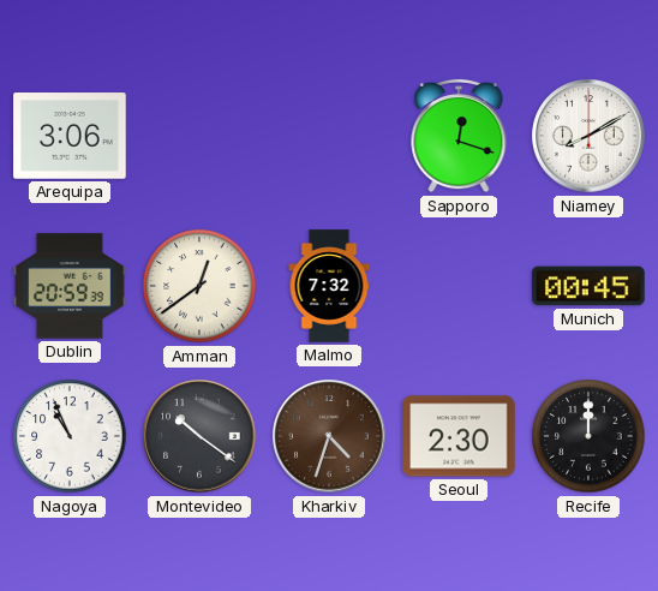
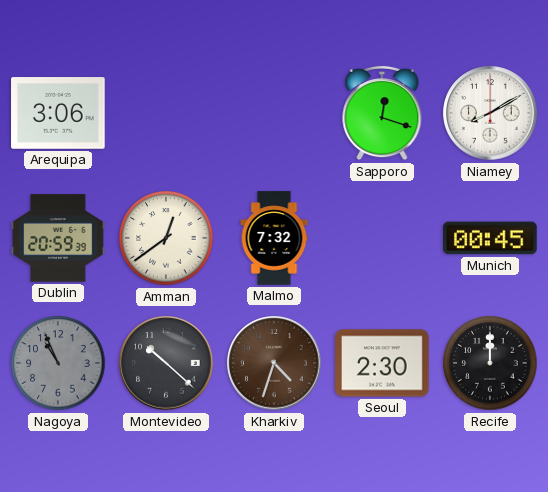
Nagoya dial: white -> grey
Montevideo: 10:21 -> 10:22
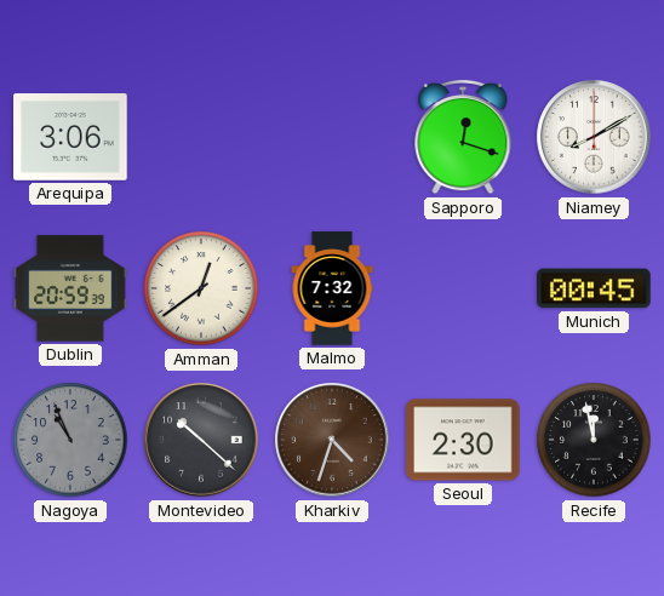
Recife: 12:00 -> 11:58
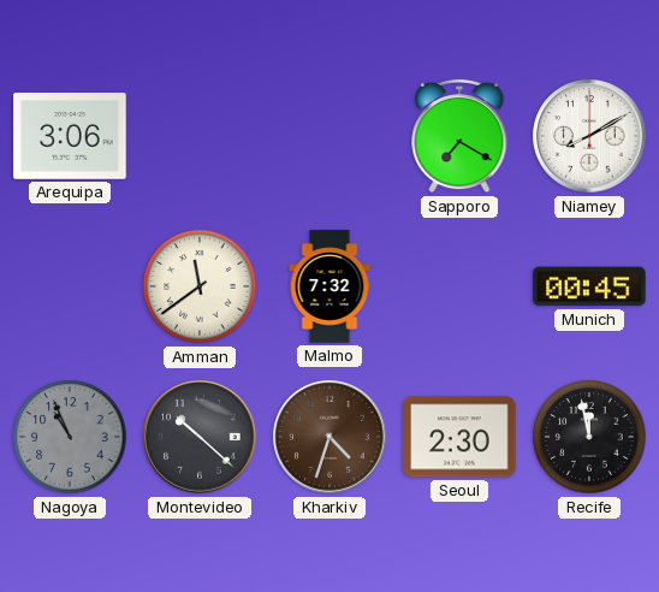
Sapporo: 12:18 -> 7:20
Dublin: 20:59 -> none
Amman: 12:39 -> 11:39
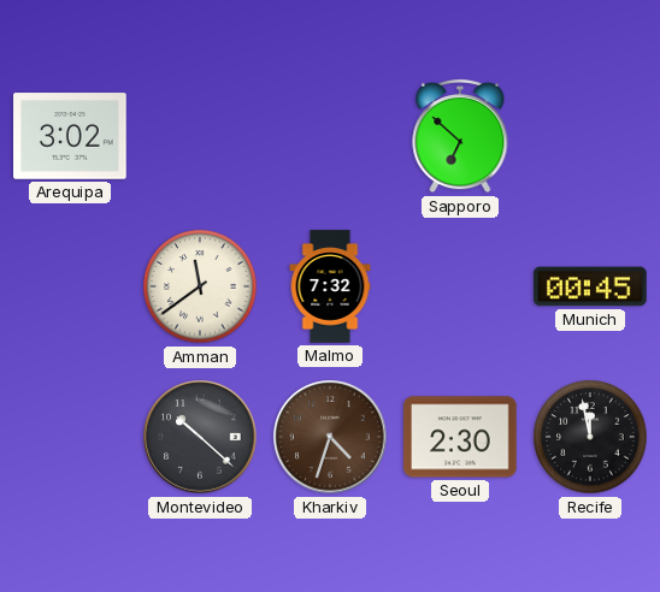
Arequipa: 3:06 -> 3:02
Sapporo: 7:20 -> 6:52
Niamey: 8:10 -> none
Nagoya: 10:56 -> none
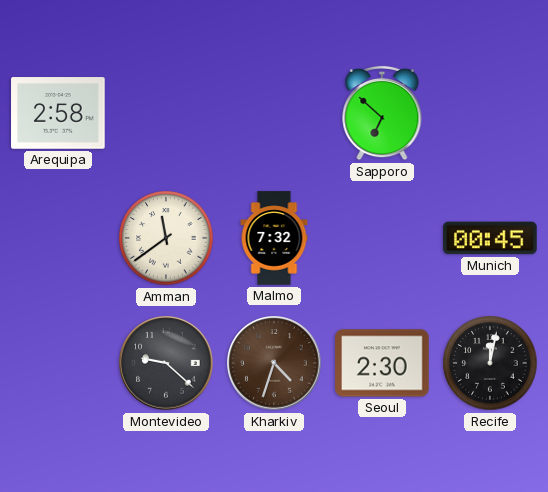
Arequipa: 3:02 -> 2:58
Montevideo: 10:22 -> 9:22
Recife: 11:58 -> 12:02
